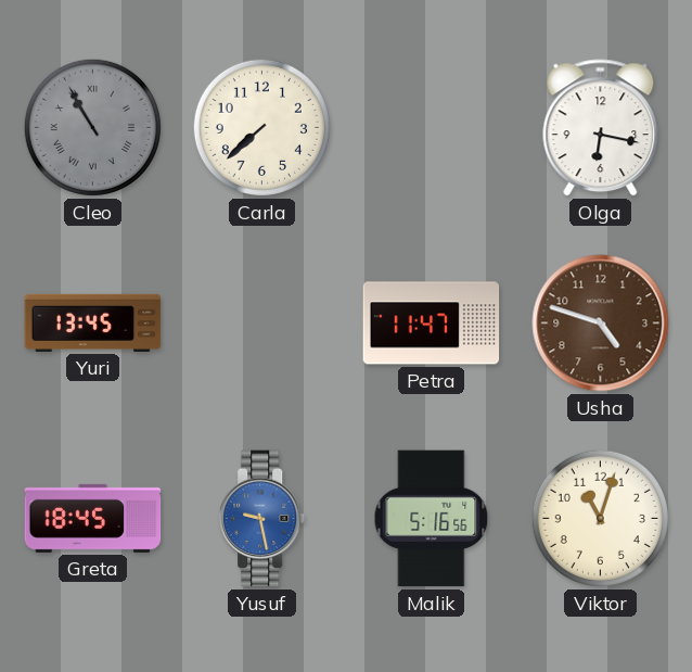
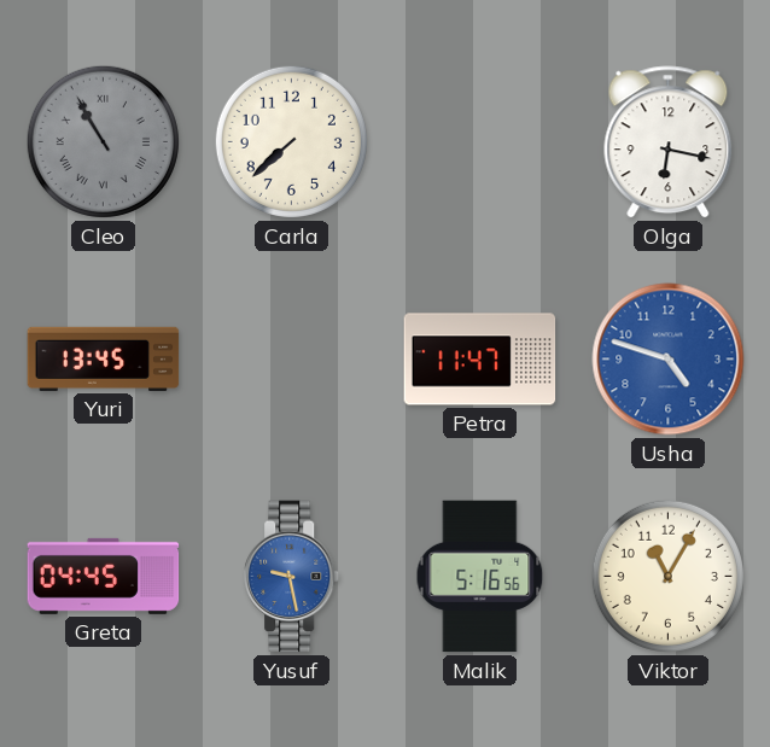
Usha dial: brown -> blue
Greta: 18:45 -> 04:45
Viktor: 11:03 -> 11:05
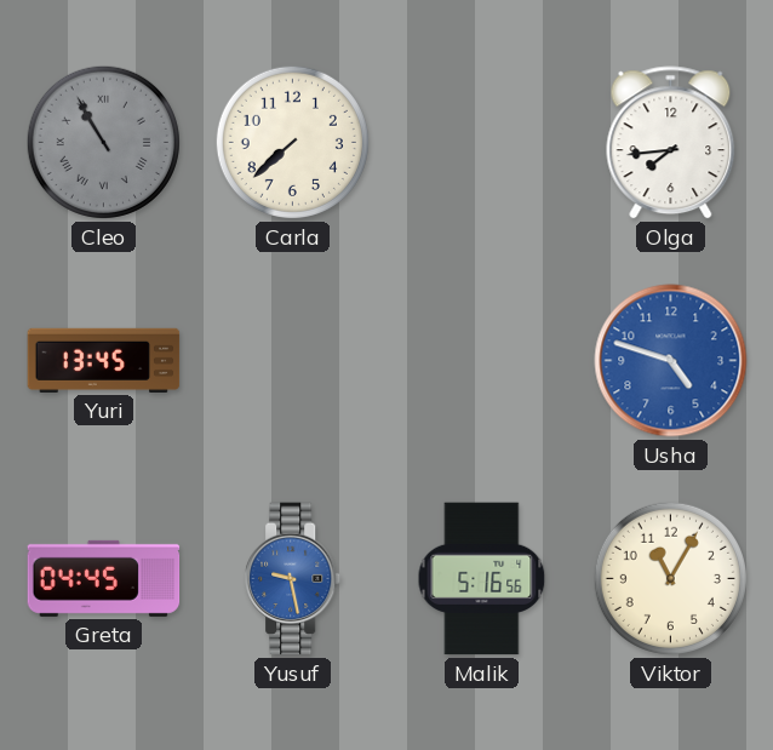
Olga: 6:17 -> 7:44
Petra: 11:47 -> none
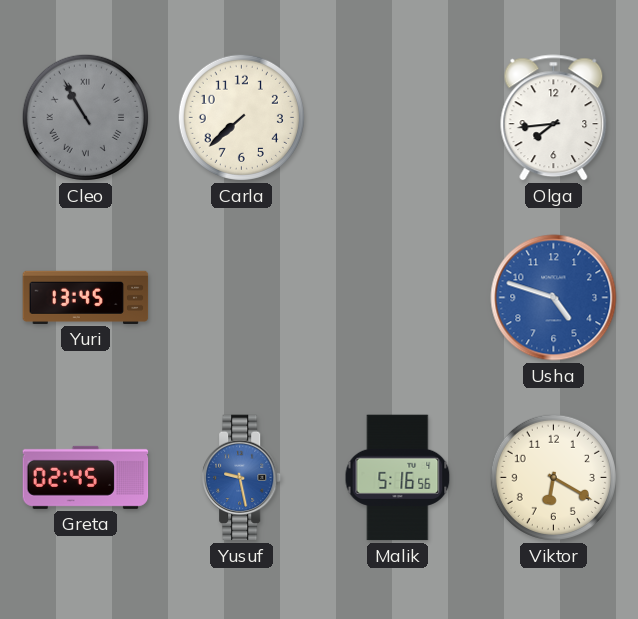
Greta: 04:45 -> 02:45
Viktor: 11:05 -> 6:20
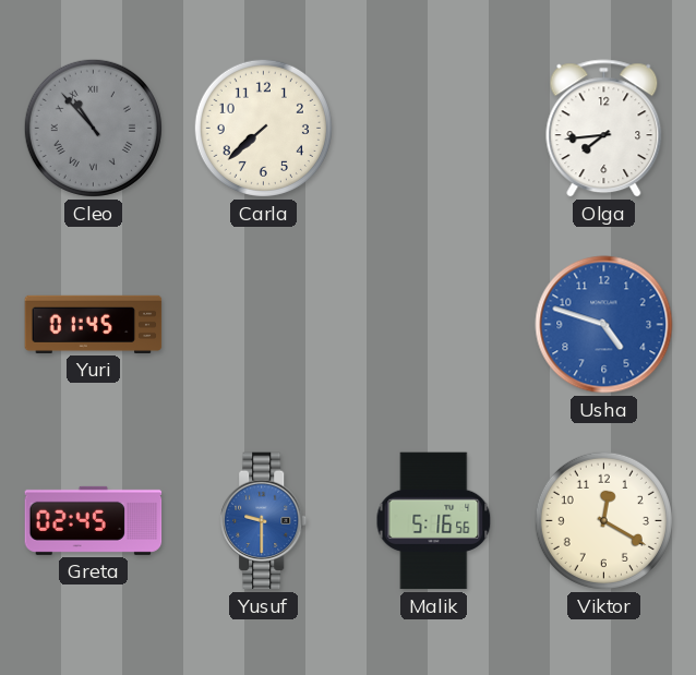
Cleo: 10:55 -> 10:53
Yuri: 13:45 -> 01:45
Yusuf: 9:28 -> 9:30
Viktor: 6:20 -> 12:20
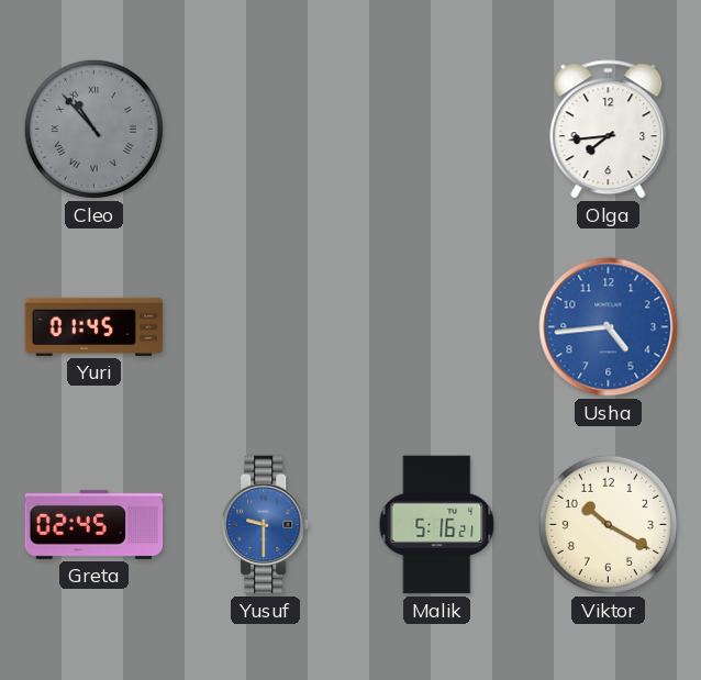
Carla: 7:38 -> none
Usha: 4:48 -> 4:44
Malik: 5:16:56 -> 5:16:21
Viktor: 12:20 -> 10:20
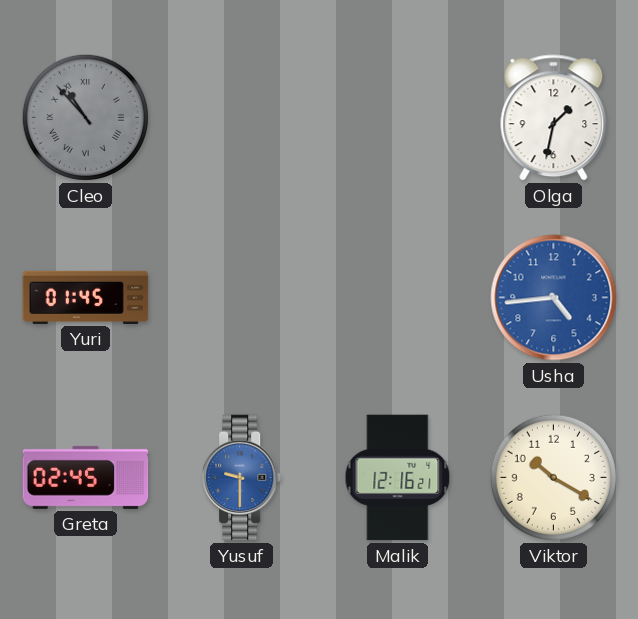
Olga: 7:44 -> 1:32
Malik: 5:16 -> 12:16
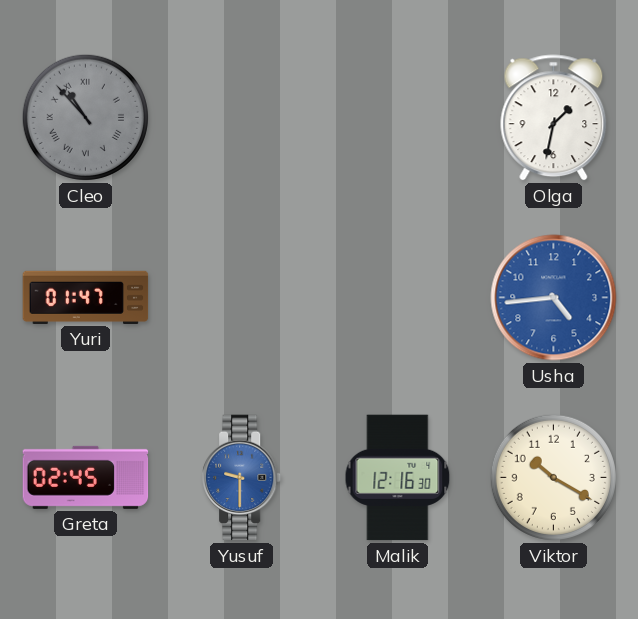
Yuri: 01:45 -> 01:47
Malik: 12:16:21 -> 12:16:30
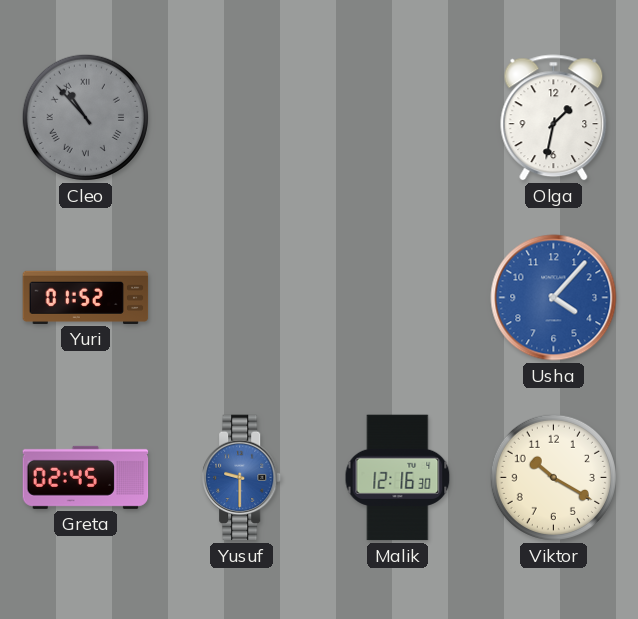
Yuri: 01:47 -> 01:52
Usha: 4:44 -> 4:07
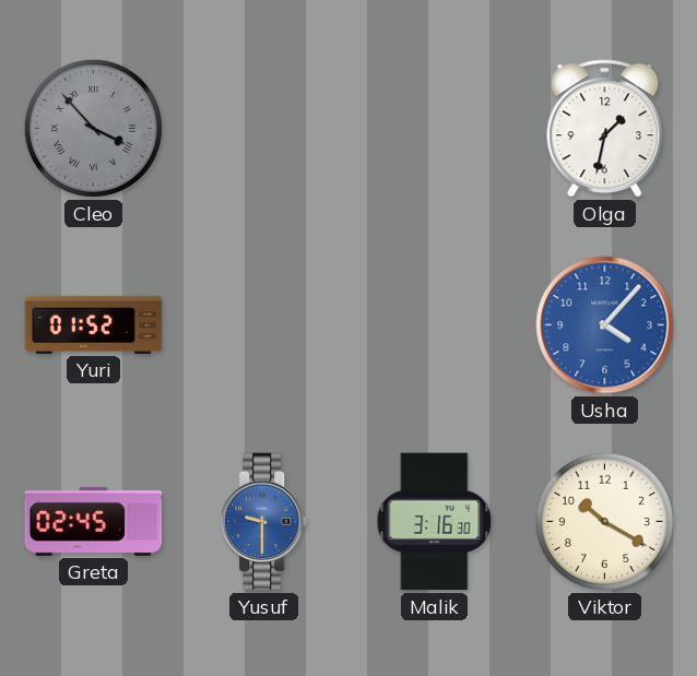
Cleo: 10:53 -> 3:53
Malik: 12:16 -> 3:16
